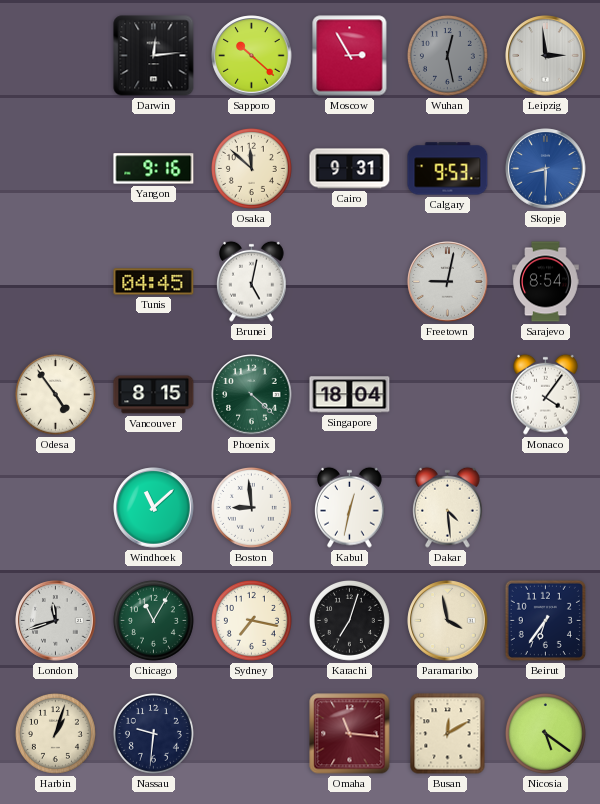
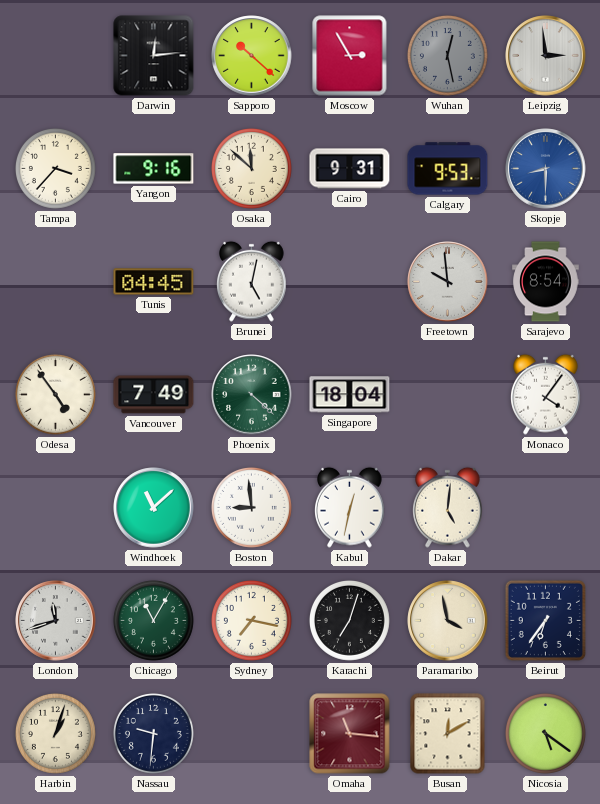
Tampa: none -> 3:37
Freetown: 9:02 -> 9:59
Vancouver: 8:15 -> 7:49
Dakar: 4:29 -> 5:01
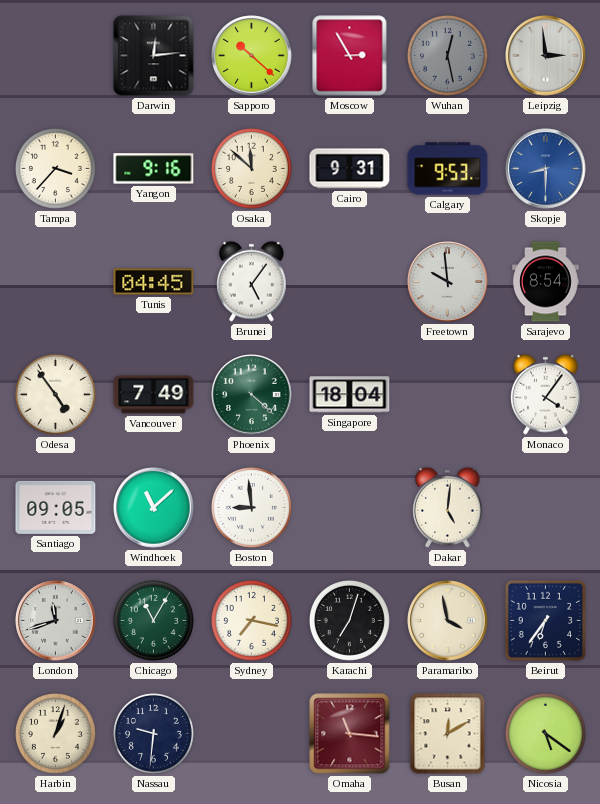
Brunei: 5:02 -> 5:06
Santiago: none -> 09:05
Kabul: 12:32 -> none
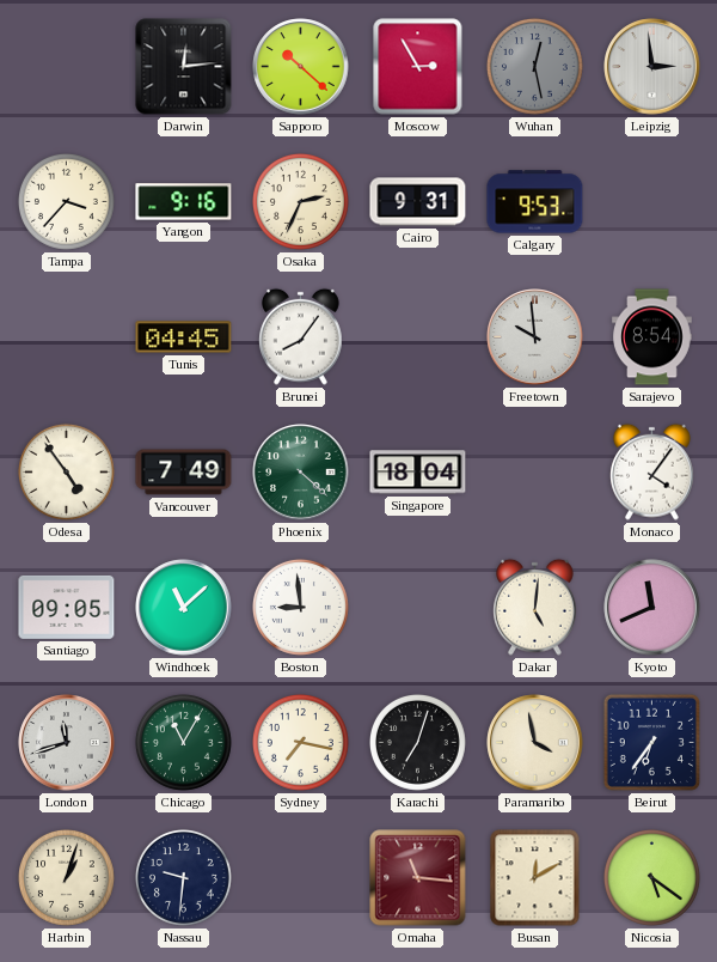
Osaka: 11:52 -> 2:34
Skopje: 8:30 -> none
Brunei: 5:06 -> 8:06
Kyoto: none -> 11:41
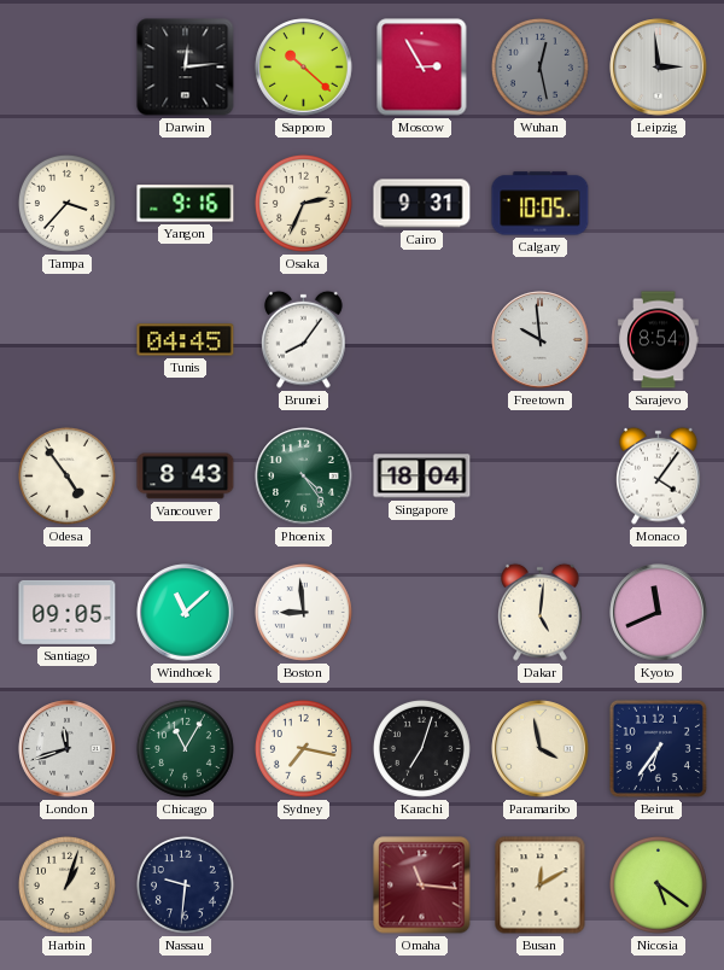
Calgary: 9:53 -> 10:05
Vancouver: 7:49 -> 8:43
Phoenix: 4:22 -> 4:24
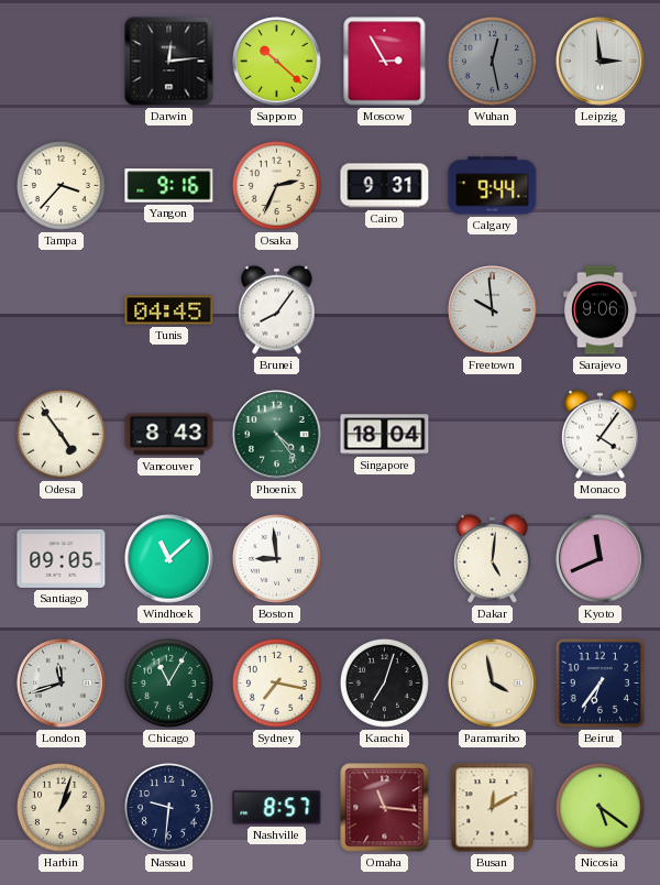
Calgary: 10:05 -> 9:44
Sarajevo: 8:54 -> 9:06
Nashville: none -> 8:57
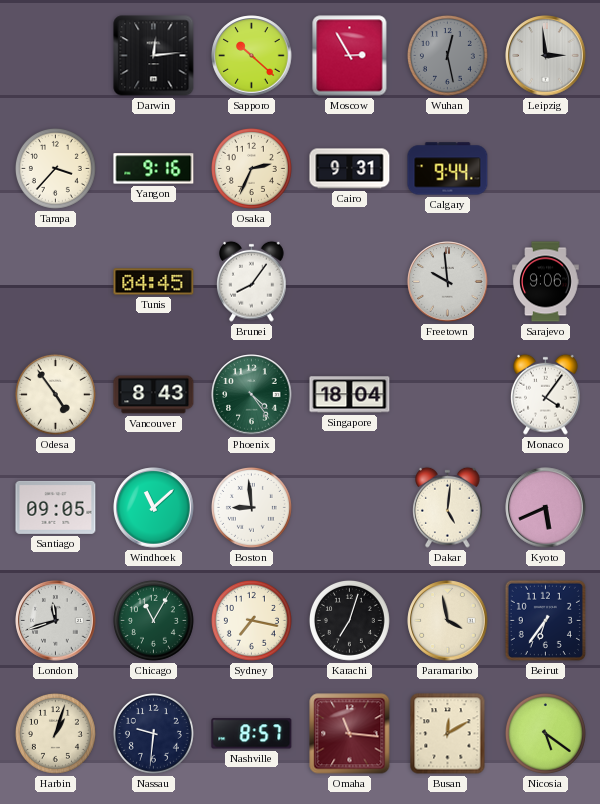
Kyoto: 11:41 -> 5:41
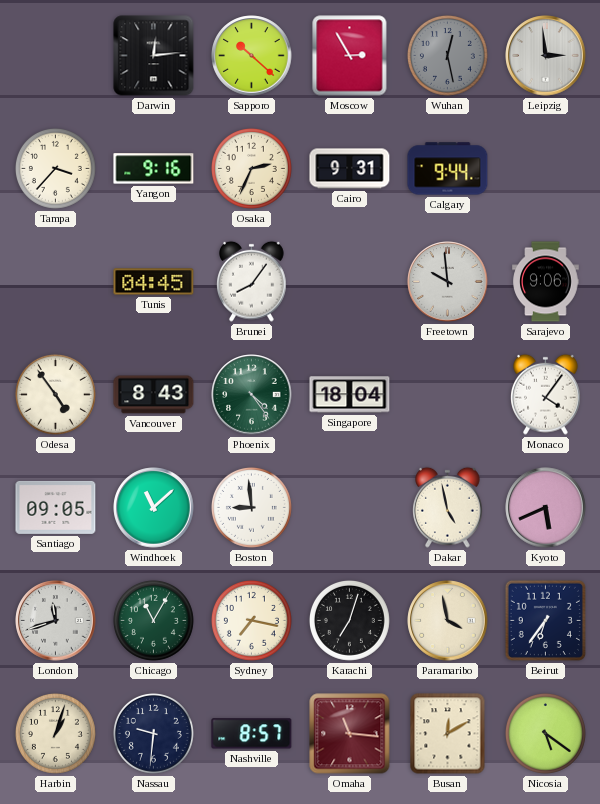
Dakar: 5:01 -> 4:58
